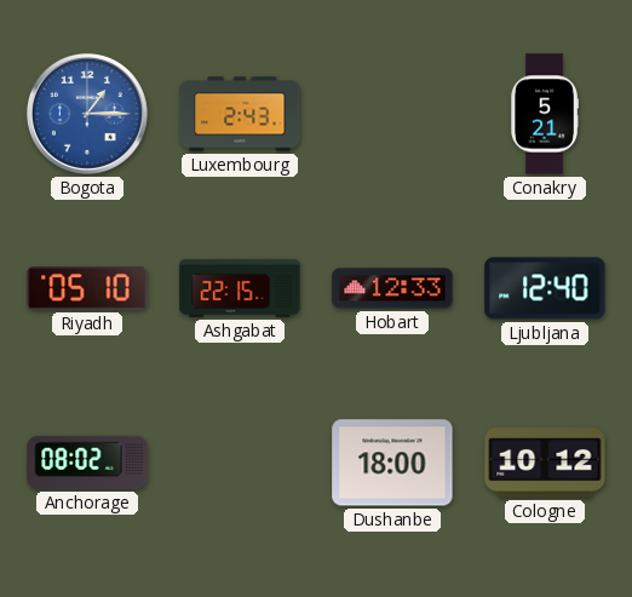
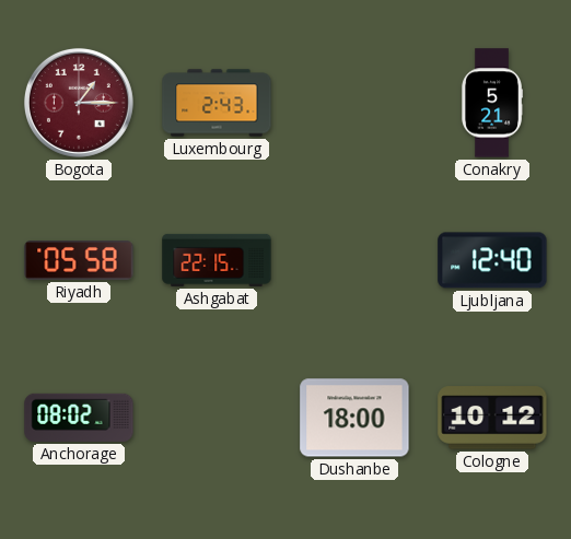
Bogota dial: blue -> burgundy
Riyadh: 05:10 -> 05:58
Hobart: 12:33 -> none
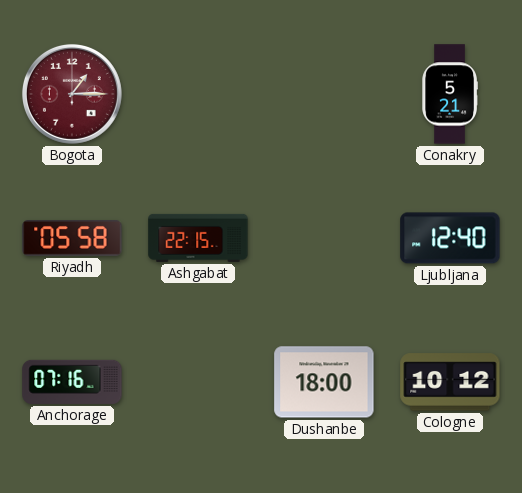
Luxembourg: 2:43 -> none
Anchorage: 08:02 -> 07:16
